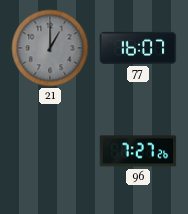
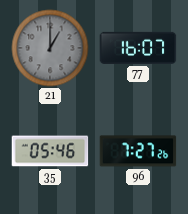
35: none -> 05:46
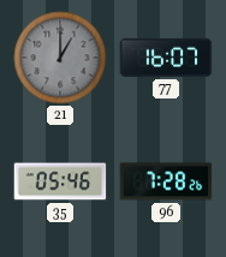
96: 7:27 -> 7:28
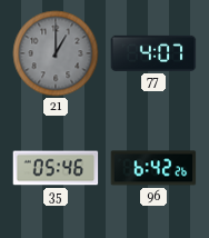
77: 16:07 -> 4:07
96: 7:28 -> 6:42
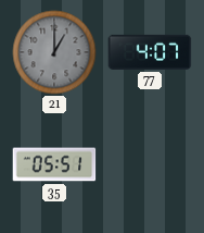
35: 05:46 -> 05:51
96: 6:42 -> none
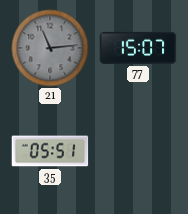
21: 1:00 -> 11:14
77: 4:07 -> 15:07
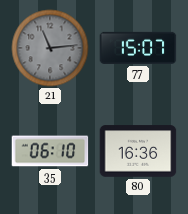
35: 05:51 -> 06:10
80: none -> 16:36
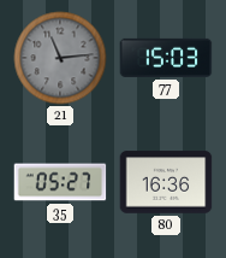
77: 15:07 -> 15:03
35: 06:10 -> 05:27
